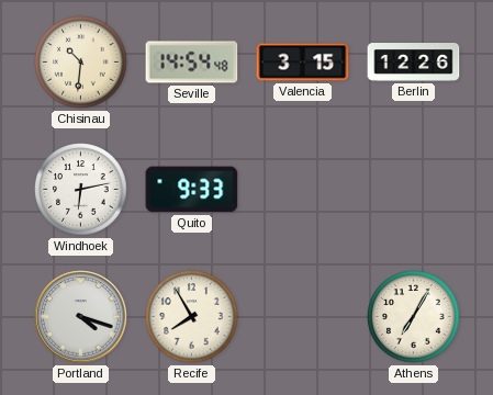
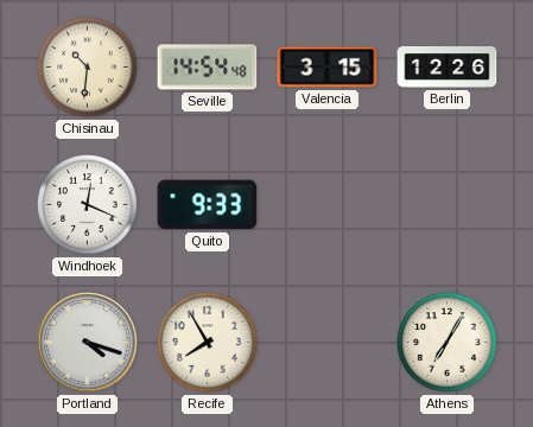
Windhoek: 6:13 -> 12:19
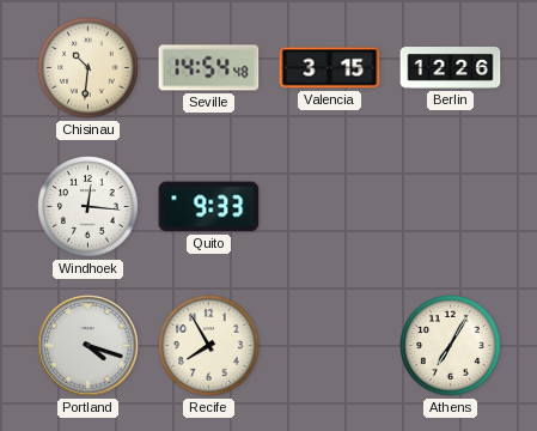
Windhoek: 12:19 -> 12:16
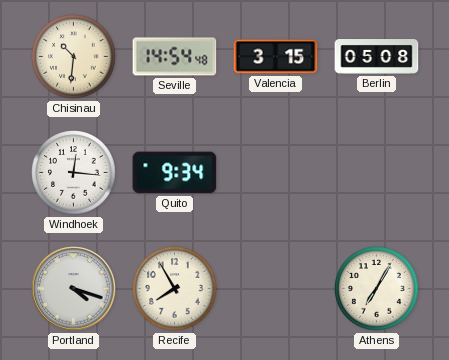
Berlin: 12:26 -> 05:08
Quito: 9:33 -> 9:34
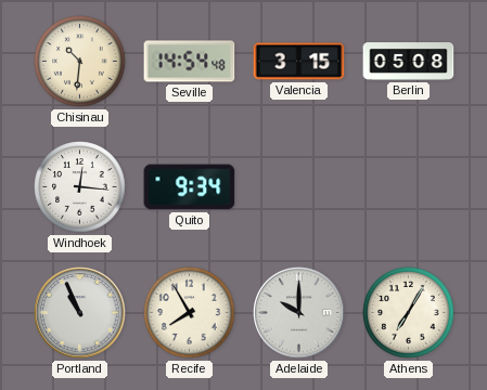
Portland: 4:18 -> 10:56
Adelaide: none -> 10:00
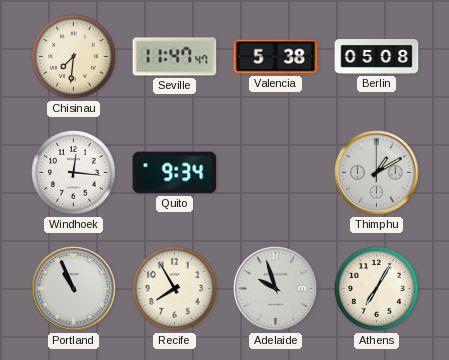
Chisinau: 10:31 -> 7:31
Seville: 14:54 -> 11:47
Valencia: 3:15 -> 5:38
Thimphu: none -> 1:10
Adelaide: 10:00 -> 9:57
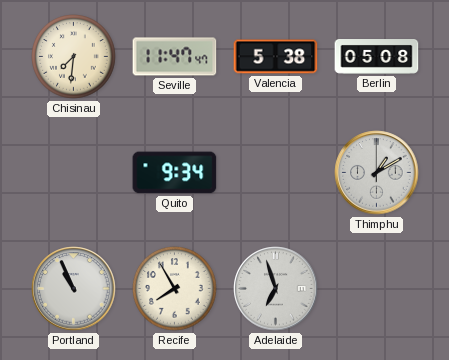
Windhoek: 12:16 -> none
Adelaide: 9:57 -> 6:57
Athens: 7:05 -> none
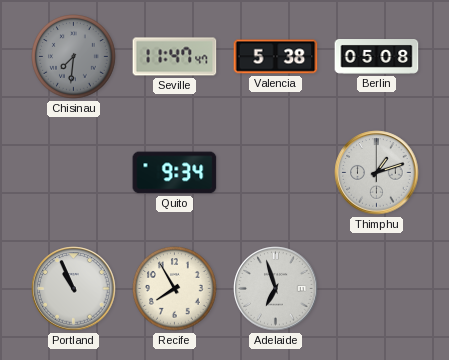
Chisinau dial: cream -> grey
Thimphu: 1:10 -> 1:12
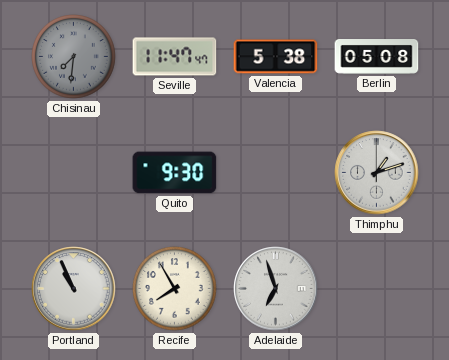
Quito: 9:34 -> 9:30
